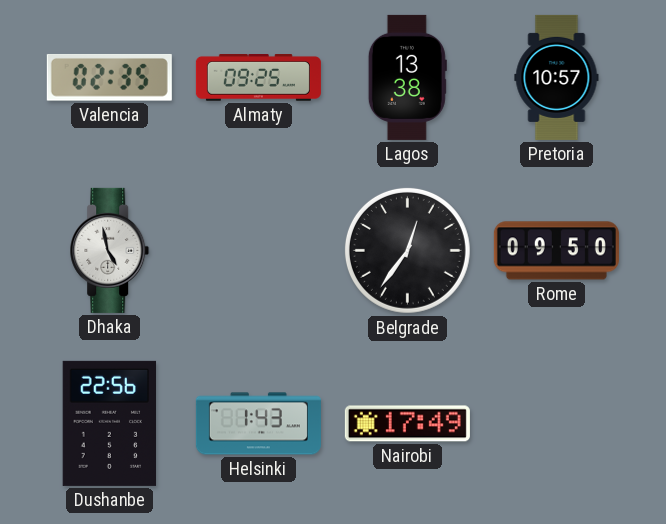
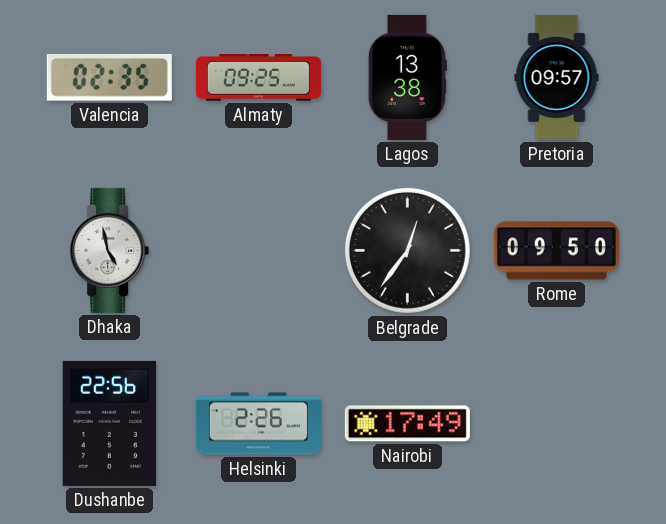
Pretoria: 10:57 -> 09:57
Helsinki: 1:43 -> 2:26
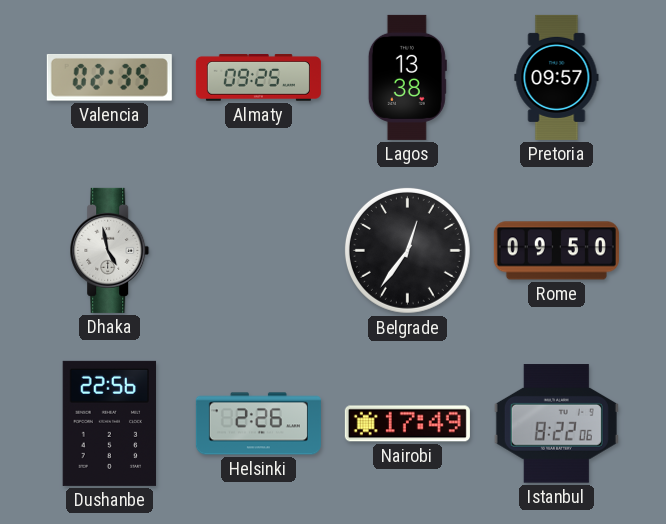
Istanbul: none -> 8:22
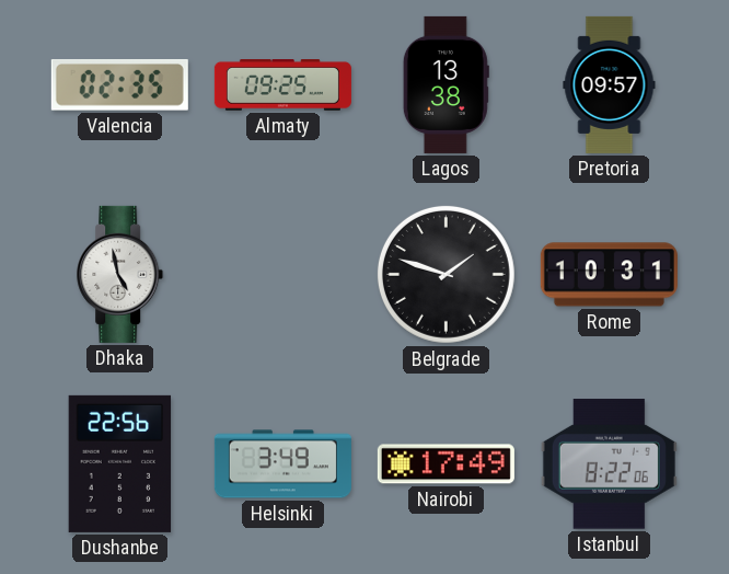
Belgrade: 12:36 -> 1:48
Rome: 09:50 -> 10:31
Helsinki: 2:26 -> 3:49
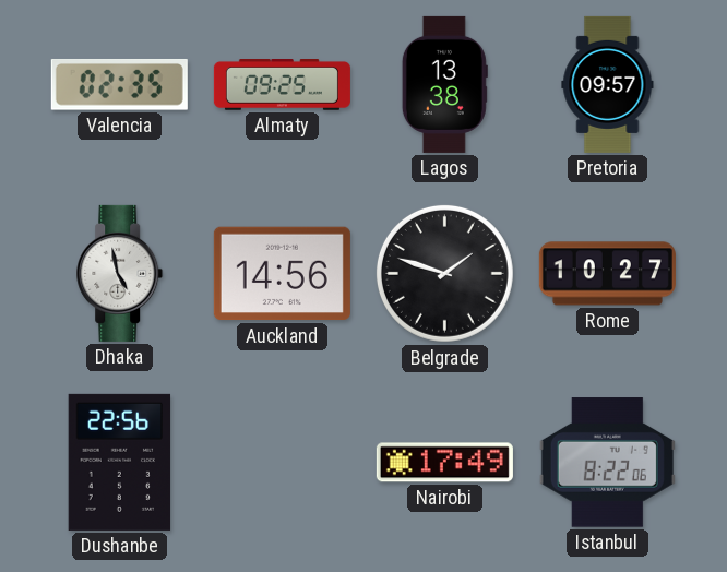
Auckland: none -> 14:56
Rome: 10:31 -> 10:27
Helsinki: 3:49 -> none
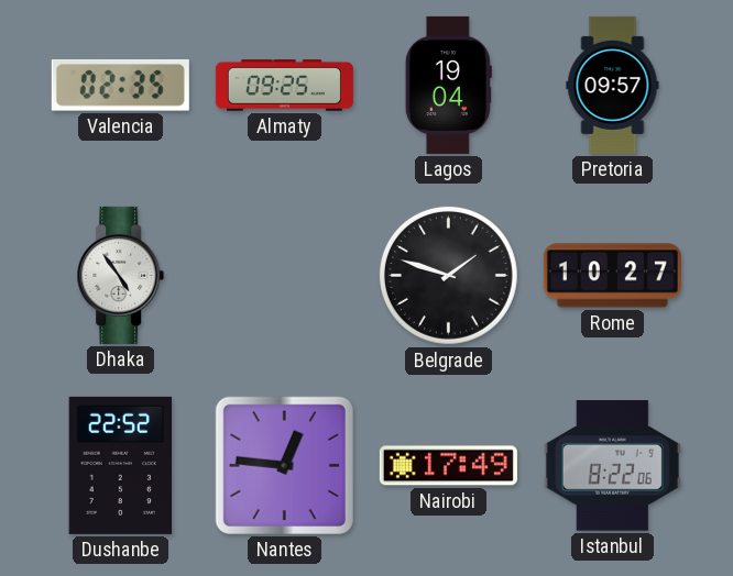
Lagos: 13:38 -> 19:04
Dhaka: 4:58 -> 4:54
Auckland: 14:56 -> none
Dushanbe: 22:56 -> 22:52
Nantes: none -> 12:46
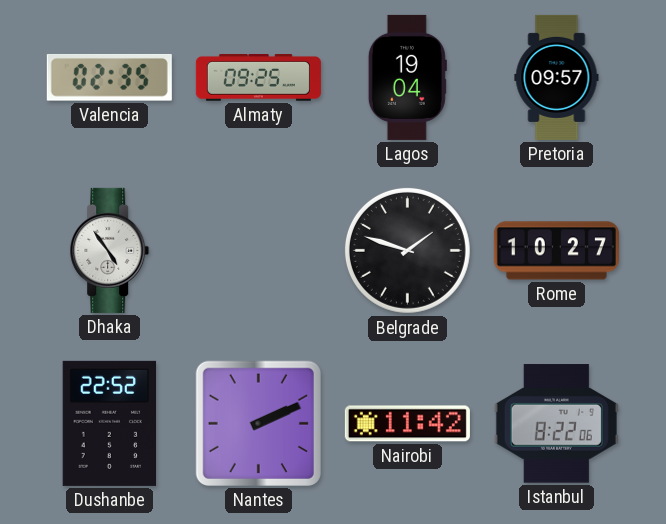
Nantes: 12:46 -> 2:11
Nairobi: 17:49 -> 11:42
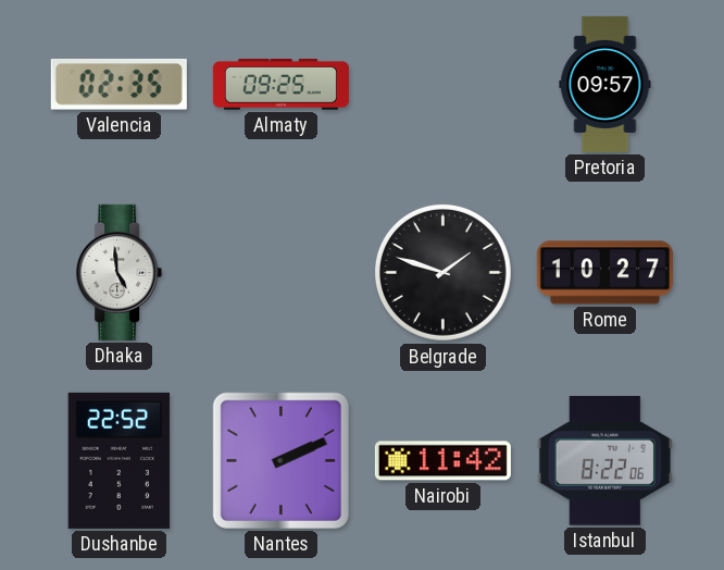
Lagos: 19:04 -> none
Dhaka: 4:54 -> 4:59
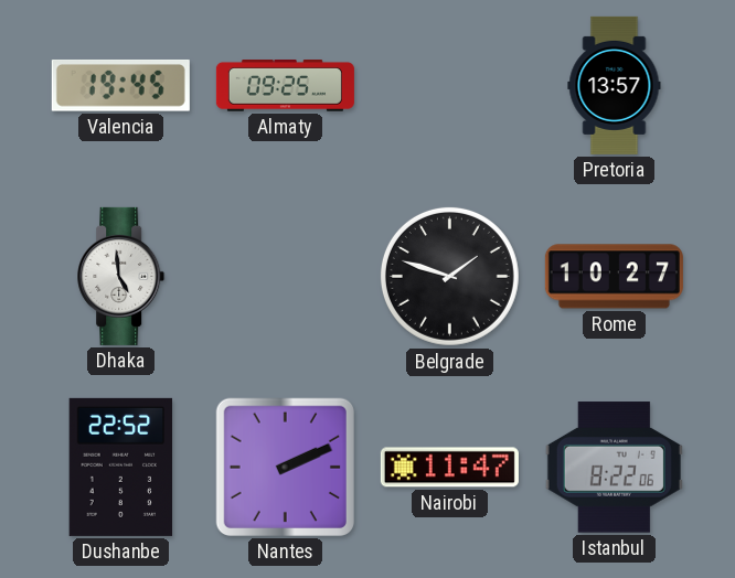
Valencia: 02:35 -> 19:45
Pretoria: 09:57 -> 13:57
Nairobi: 11:42 -> 11:47
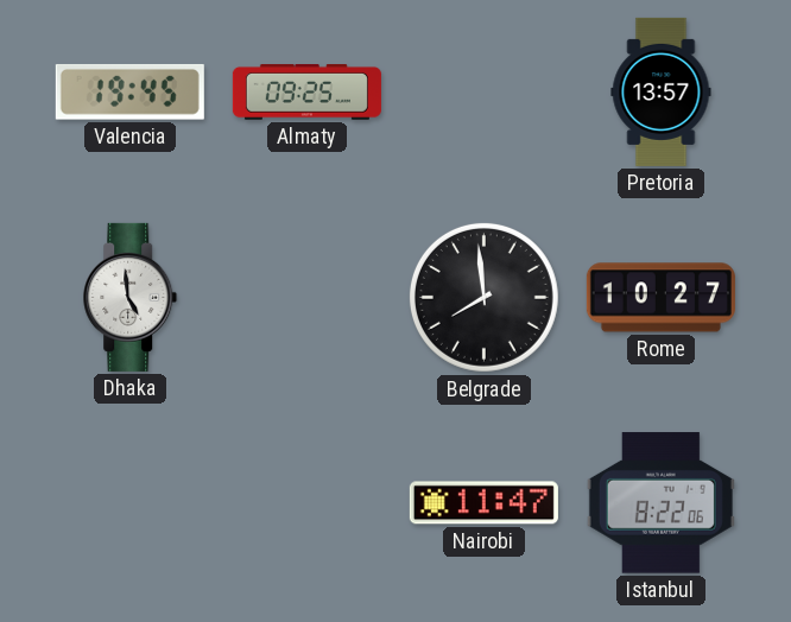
Belgrade: 1:48 -> 7:59
Dushanbe: 22:52 -> none
Nantes: 2:11 -> none
